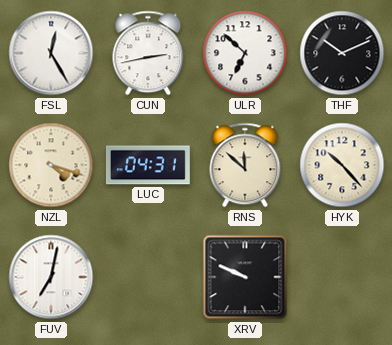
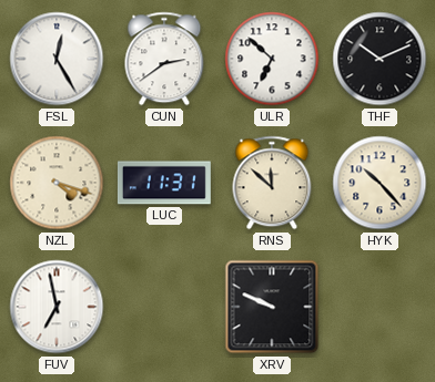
CUN: 2:43 -> 2:39
LUC: 04:31 -> 11:31
FUV: 7:02 -> 6:58
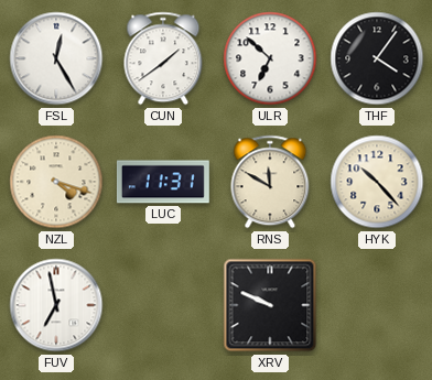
CUN: 2:39 -> 1:39
THF: 10:11 -> 4:06
RNS: 11:52 -> 11:50
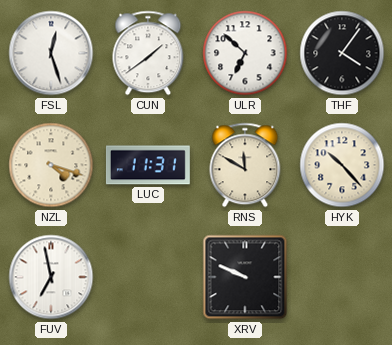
FSL: 12:25 -> 12:27
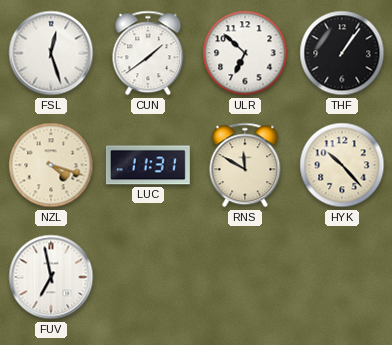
THF: 4:06 -> 1:06
XRV: 9:49 -> none
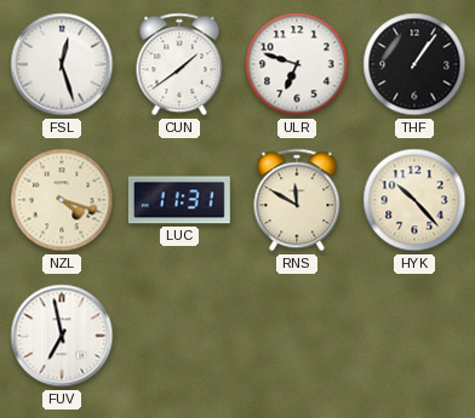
ULR: 6:52 -> 6:48
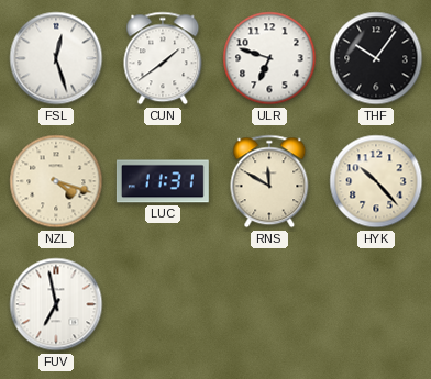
THF: 1:06 -> 10:06
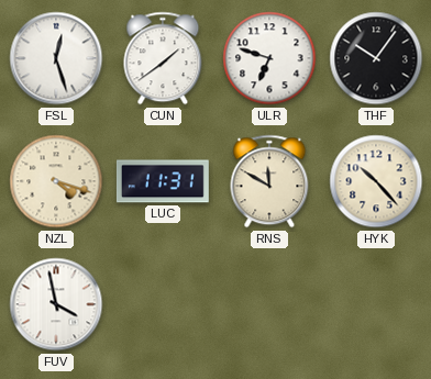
FUV: 6:58 -> 3:58
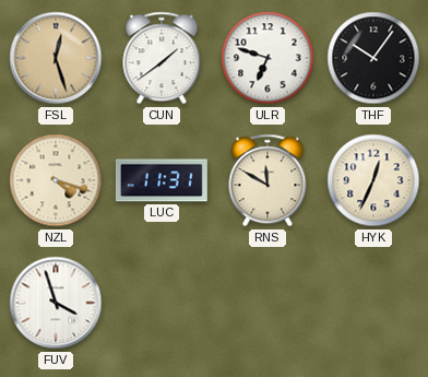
FSL dial: white -> champagne
HYK: 10:23 -> 12:34
FUV: 3:58 -> 3:57
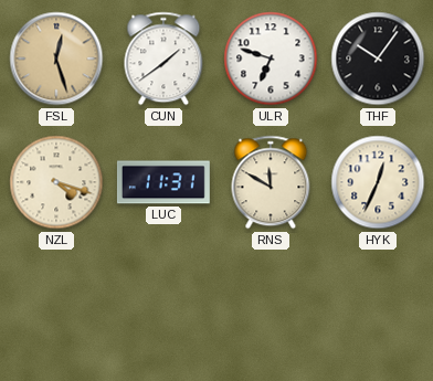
FUV: 3:57 -> none
